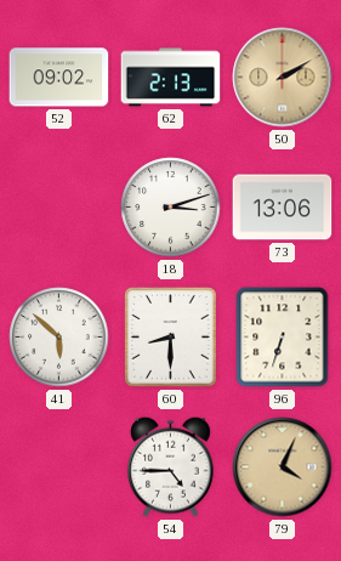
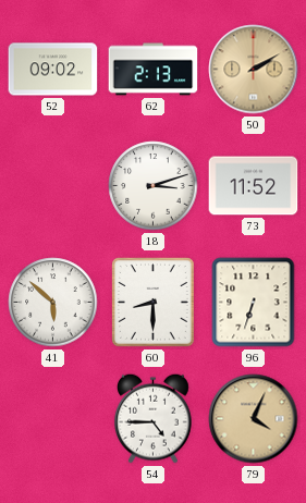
73: 13:06 -> 11:52
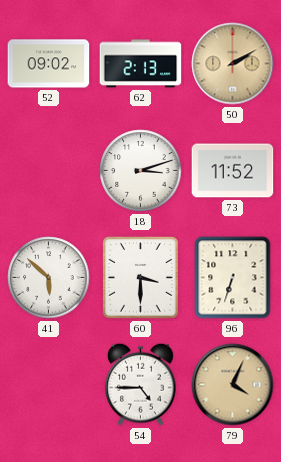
60: 8:30 -> 3:30
